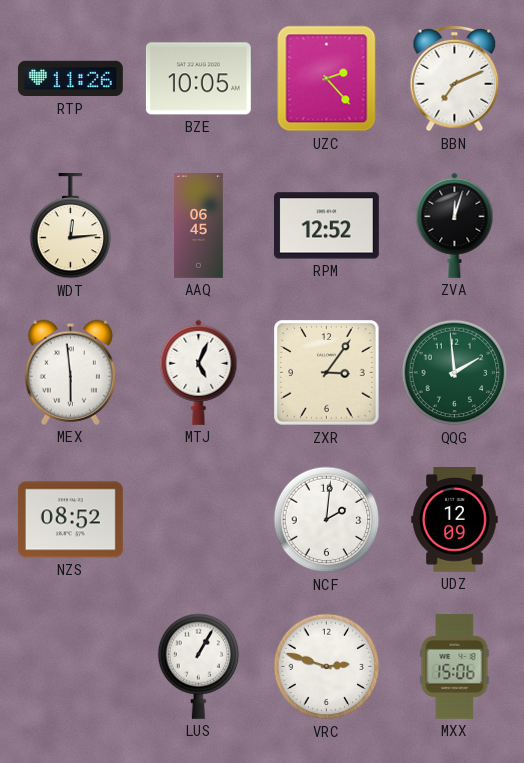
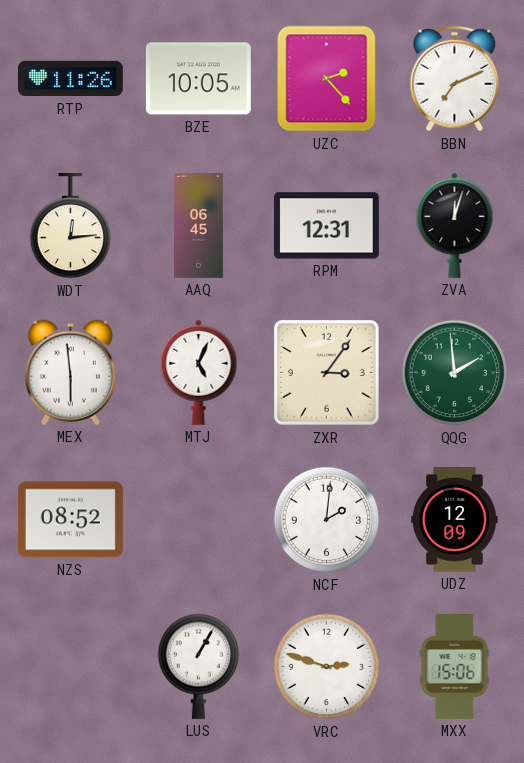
RPM: 12:52 -> 12:31
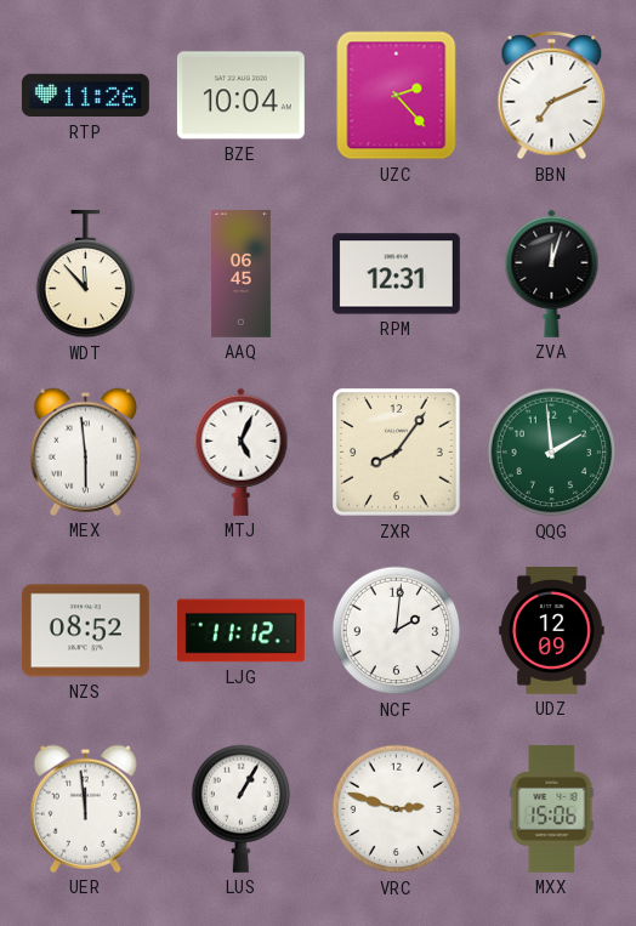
BZE: 10:05 -> 10:04
WDT: 12:14 -> 11:53
ZXR: 3:06 -> 8:06
LJG: none -> 11:12
UER: none -> 11:59
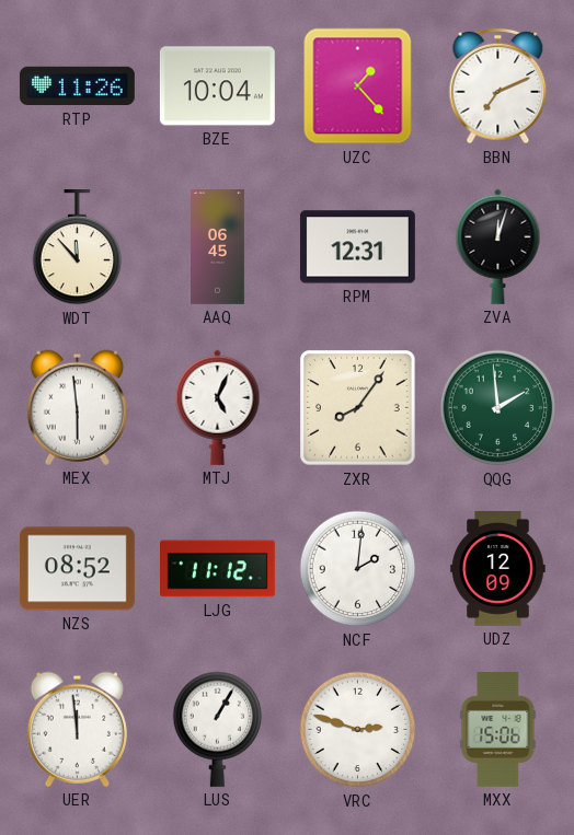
UZC: 2:23 -> 1:23
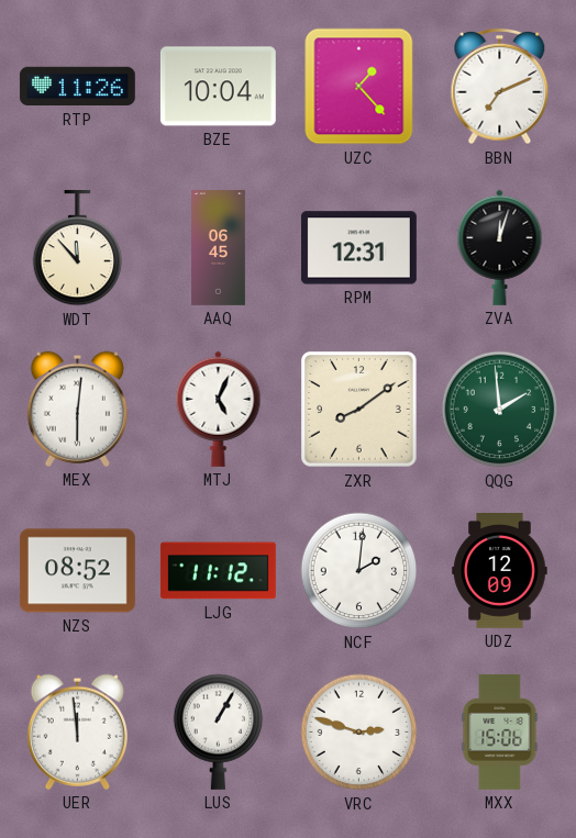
MEX: 5:59 -> 6:01
ZXR: 8:06 -> 8:09
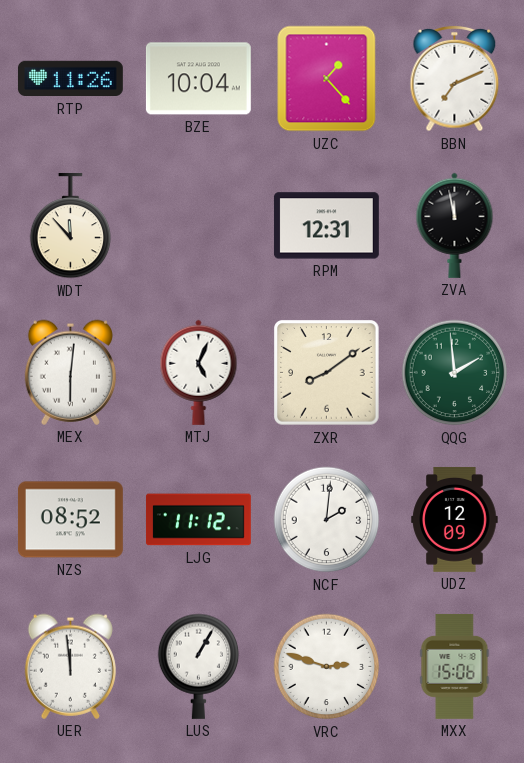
AAQ: 06:45 -> none
ZVA: 12:03 -> 11:58
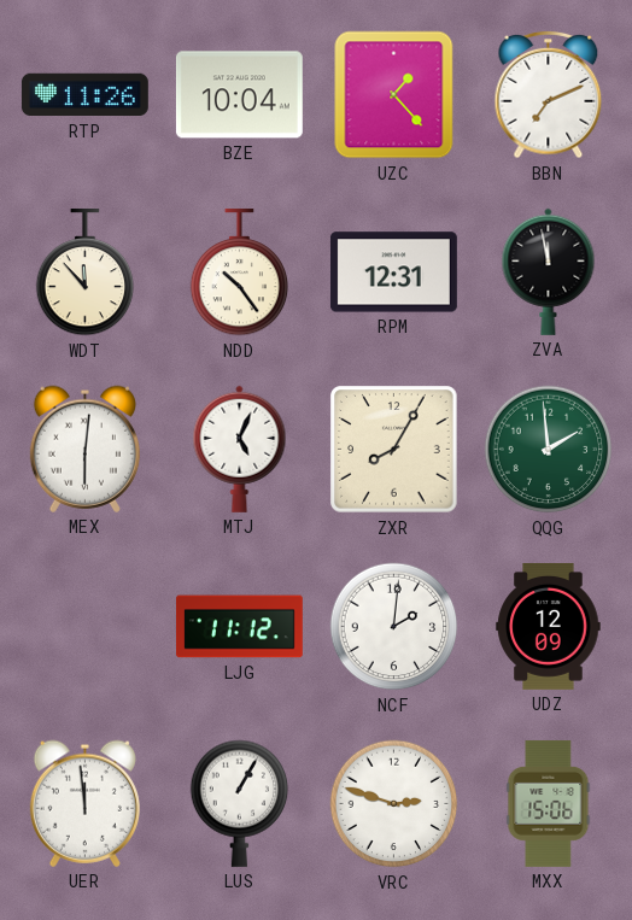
NDD: none -> 10:24
ZXR: 8:09 -> 8:05
NZS: 08:52 -> none
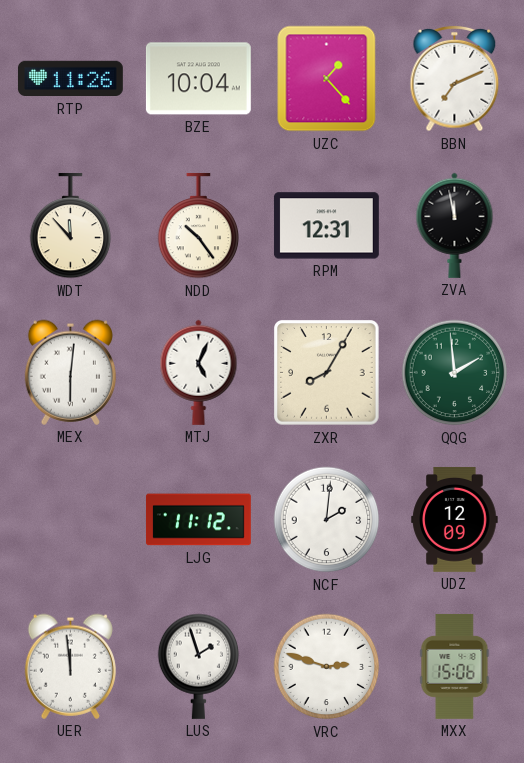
LUS: 1:05 -> 1:57
